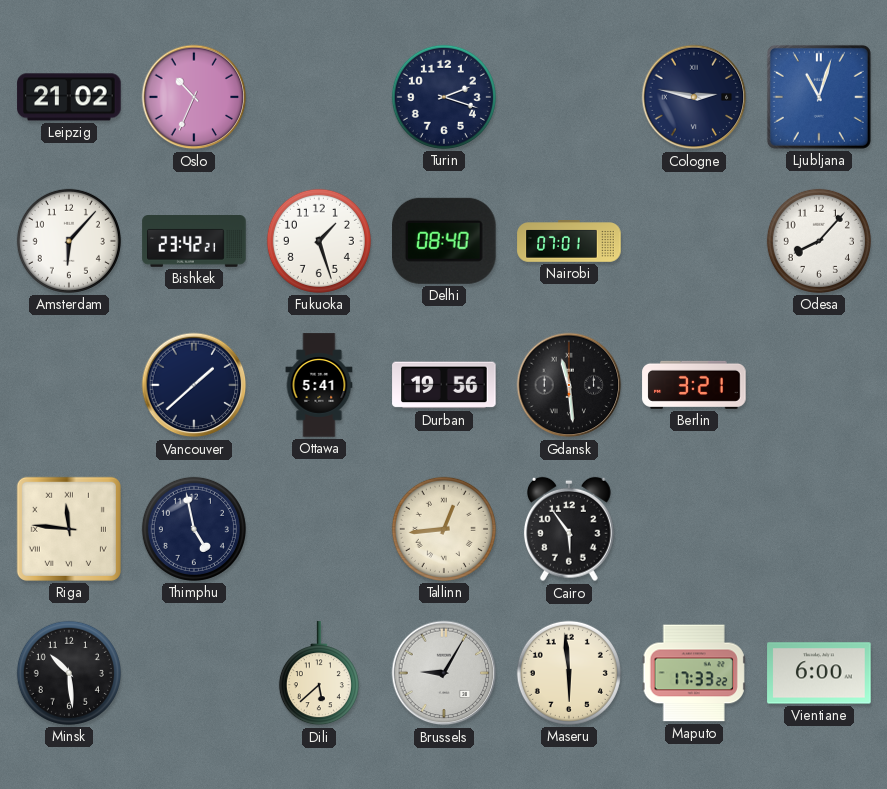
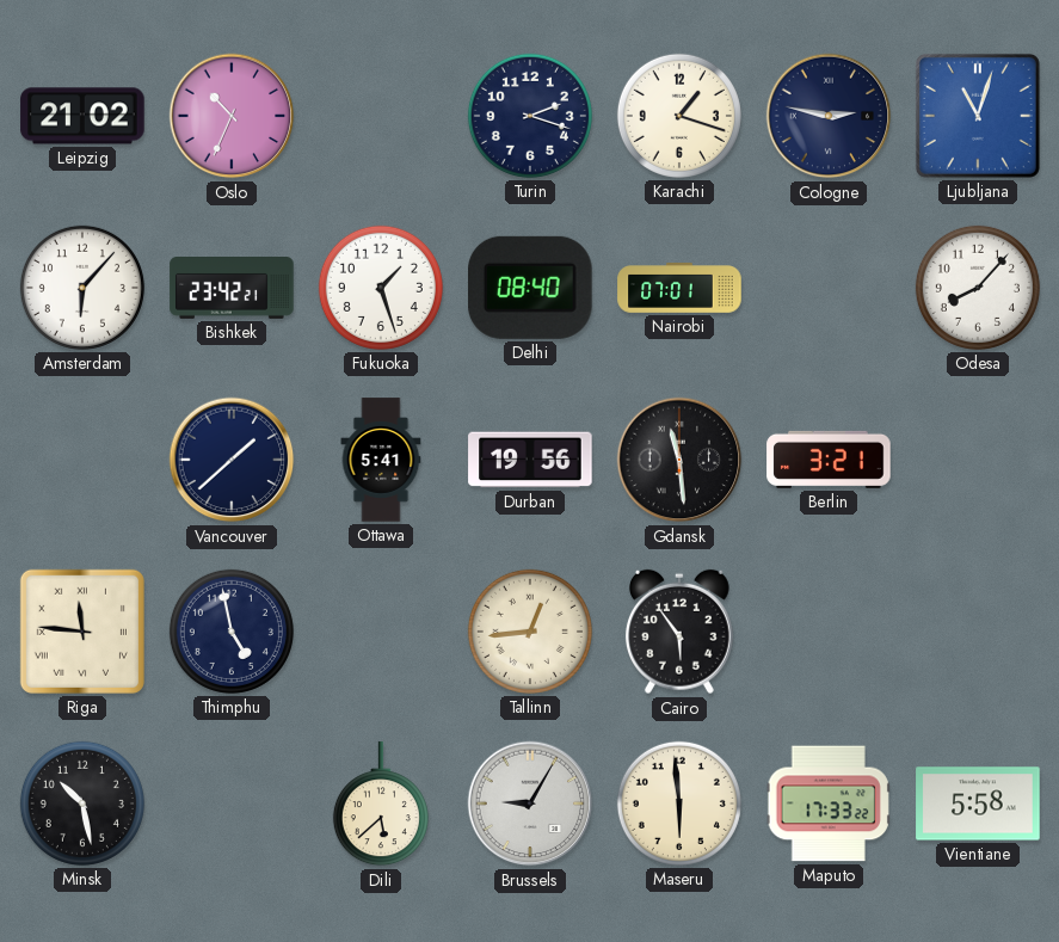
Karachi: none -> 1:18
Minsk: 10:29 -> 10:28
Vientiane: 6:00 -> 5:58
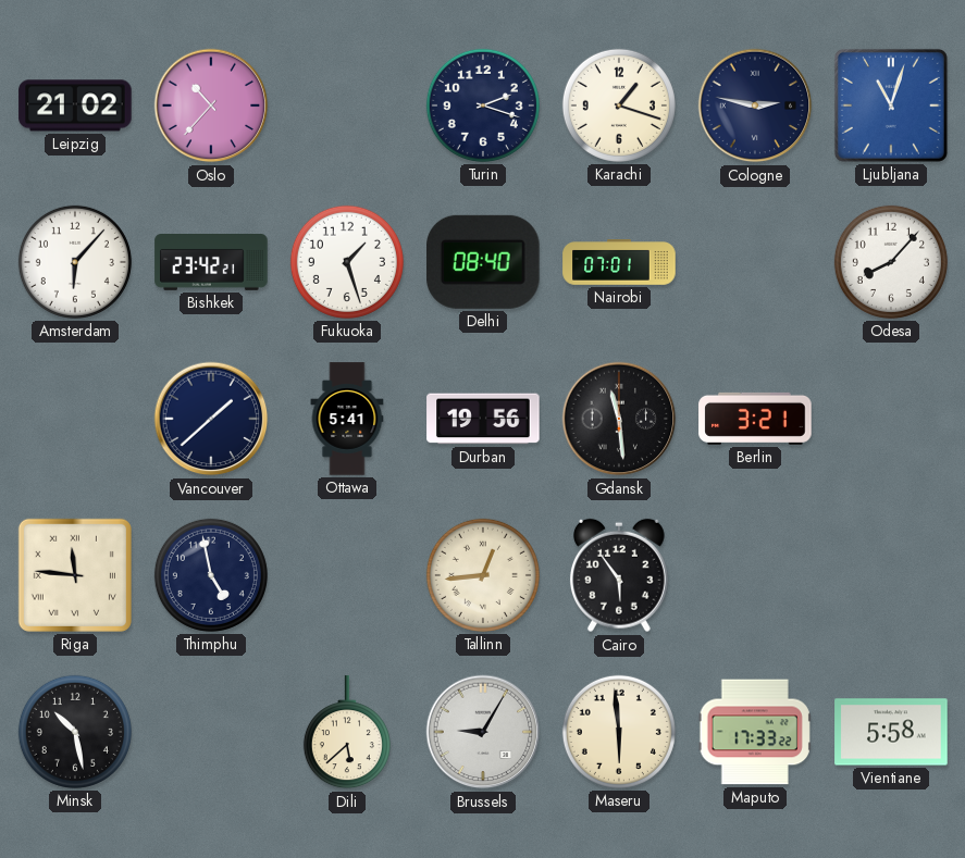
Oslo: 10:34 -> 10:37
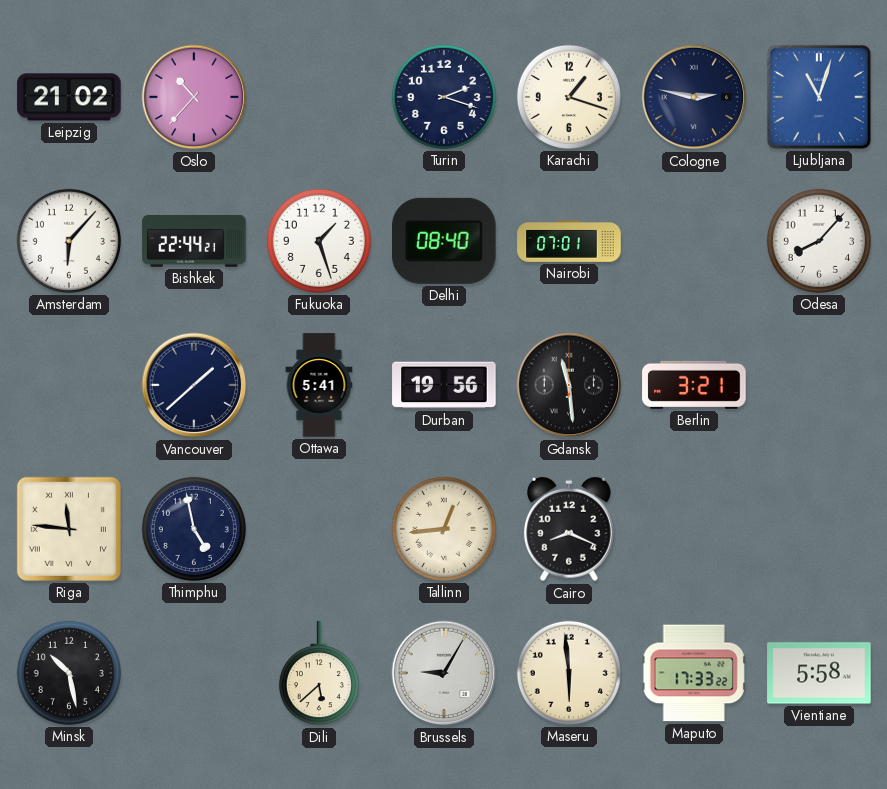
Bishkek: 23:42 -> 22:44
Cairo: 5:54 -> 8:19
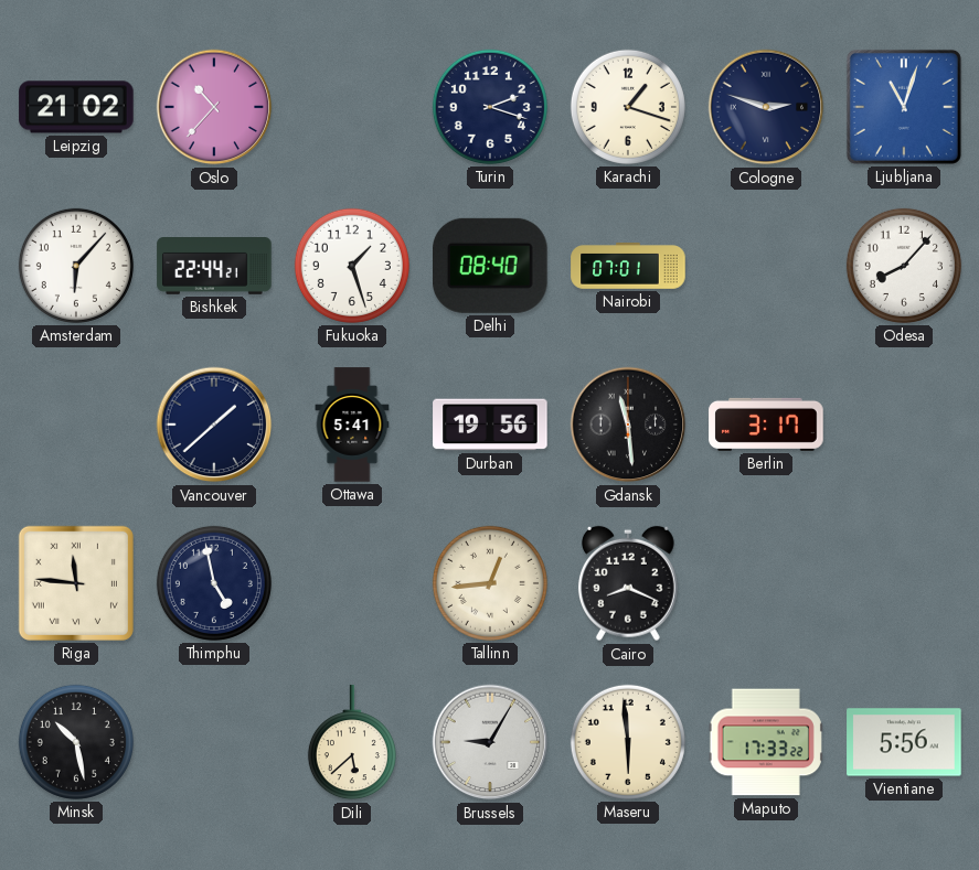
Cologne: 2:47 -> 2:48
Berlin: 3:21 -> 3:17
Vientiane: 5:58 -> 5:56
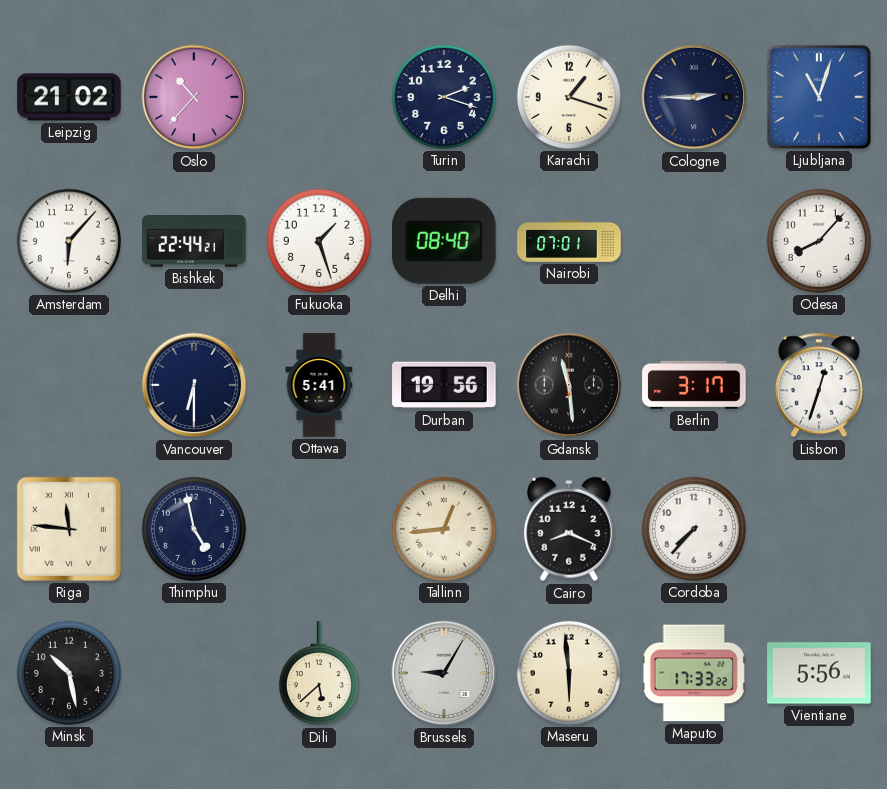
Cologne: 2:48 -> 2:45
Vancouver: 1:38 -> 6:30
Lisbon: none -> 12:33
Cordoba: none -> 7:37
